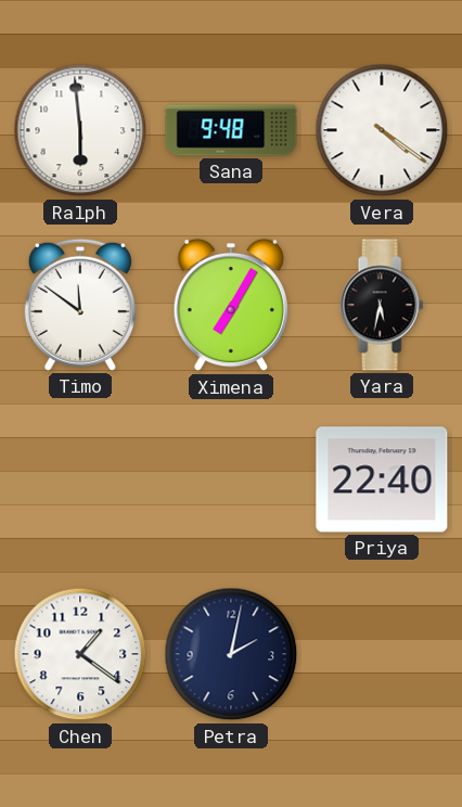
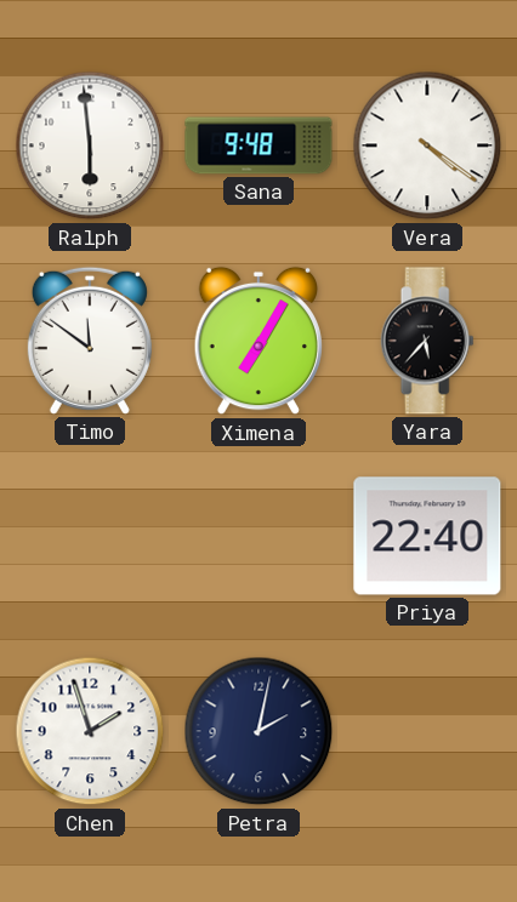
Yara: 5:32 -> 5:37
Chen: 1:21 -> 1:57
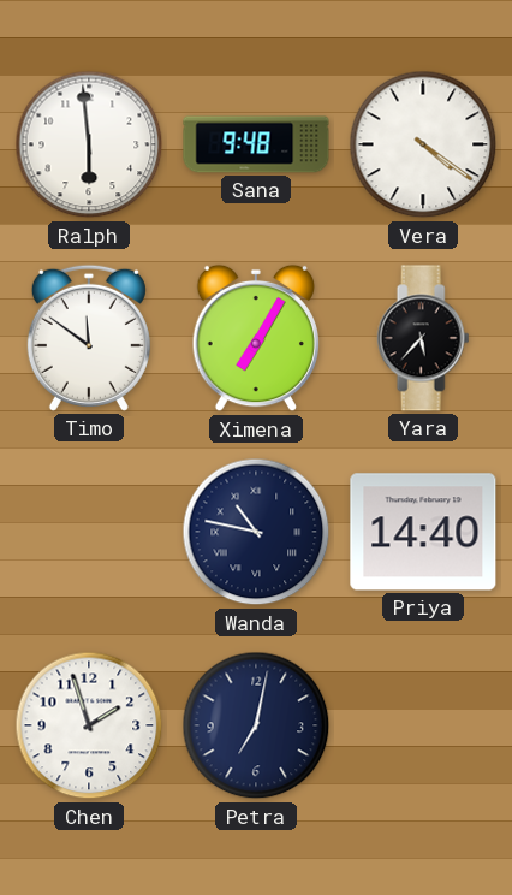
Wanda: none -> 10:47
Priya: 22:40 -> 14:40
Petra: 2:02 -> 7:02
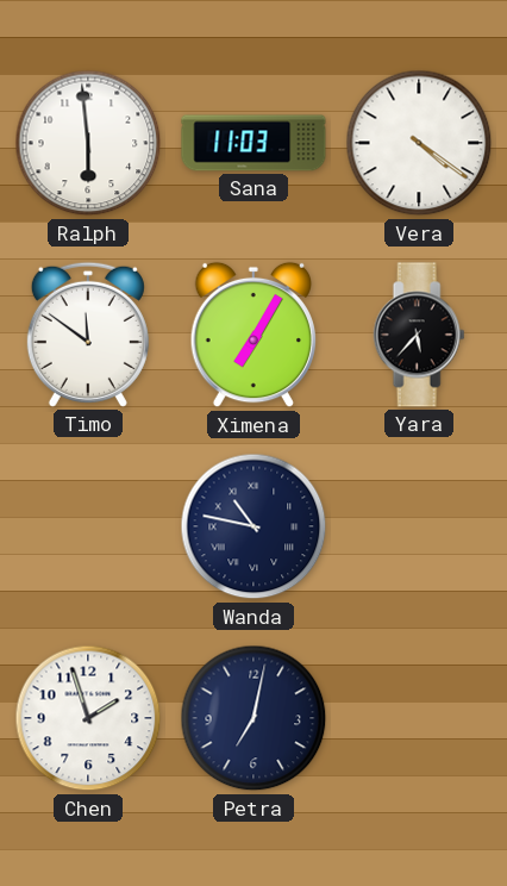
Sana: 9:48 -> 11:03
Priya: 14:40 -> none
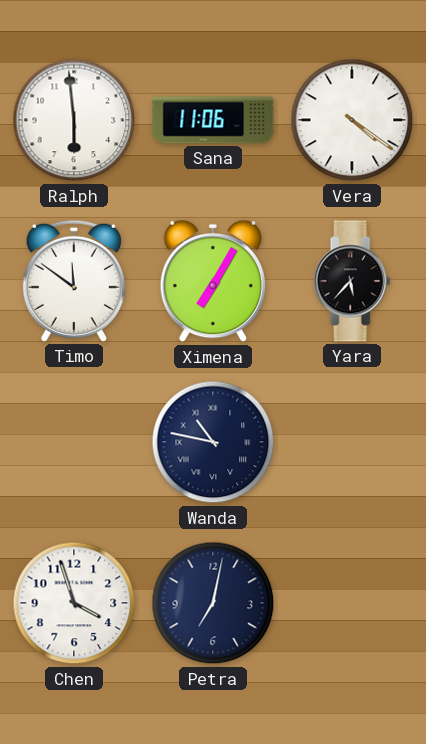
Sana: 11:03 -> 11:06
Chen: 1:57 -> 3:57
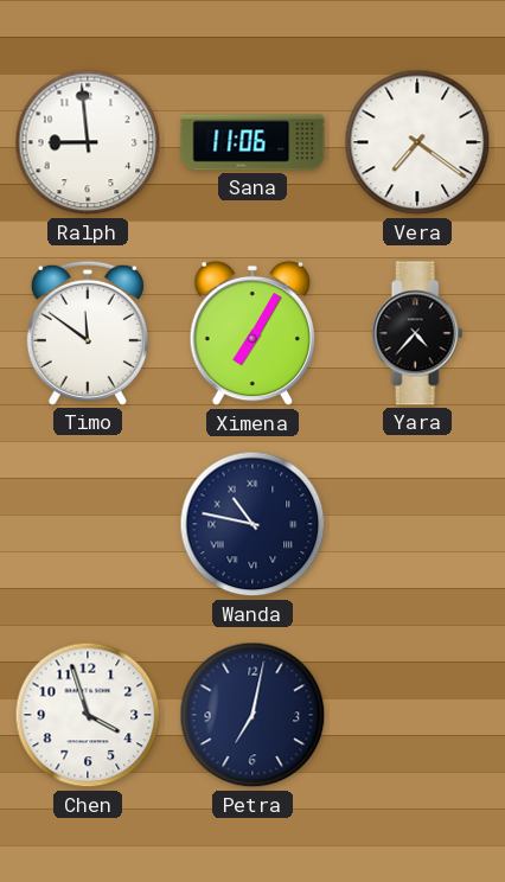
Ralph: 5:59 -> 8:59
Vera: 4:21 -> 7:21
Yara: 5:37 -> 4:37
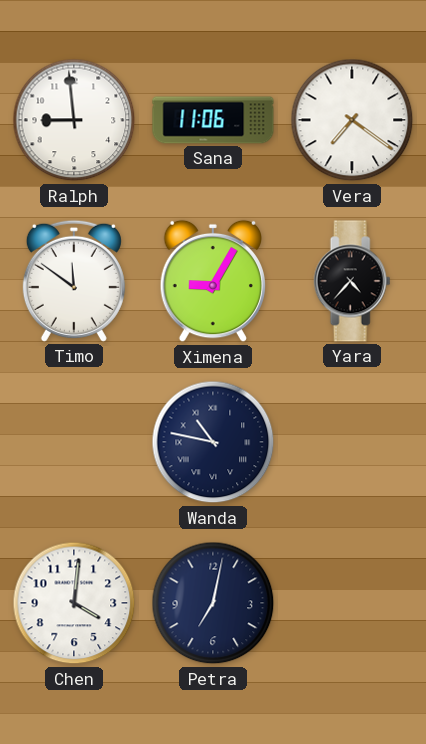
Ximena: 7:05 -> 9:05
Chen: 3:57 -> 4:01
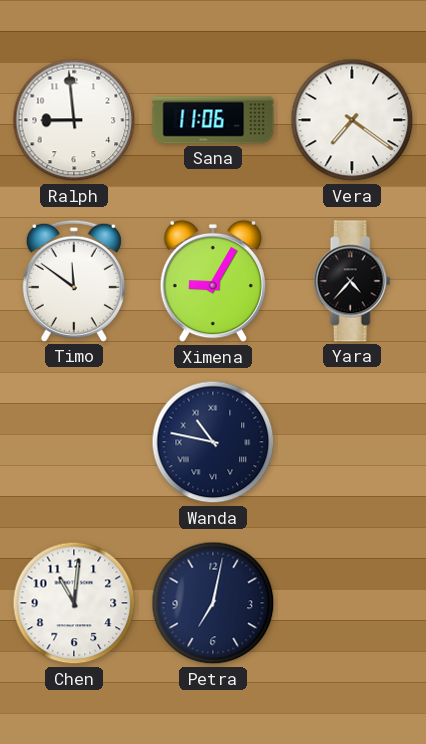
Chen: 4:01 -> 11:01
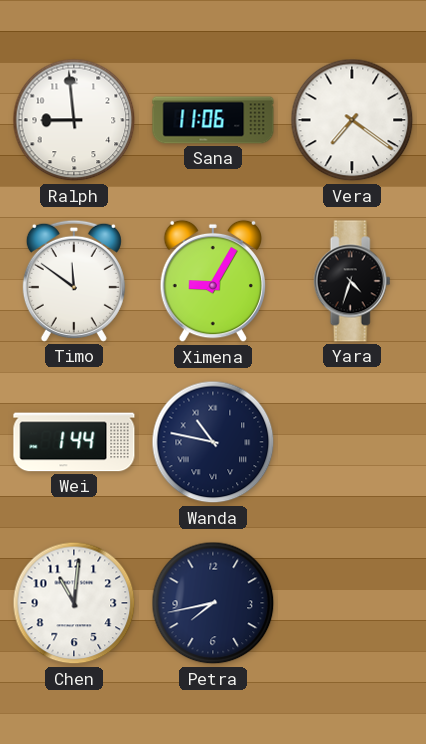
Yara: 4:37 -> 4:33
Wei: none -> 1:44
Petra: 7:02 -> 7:43
